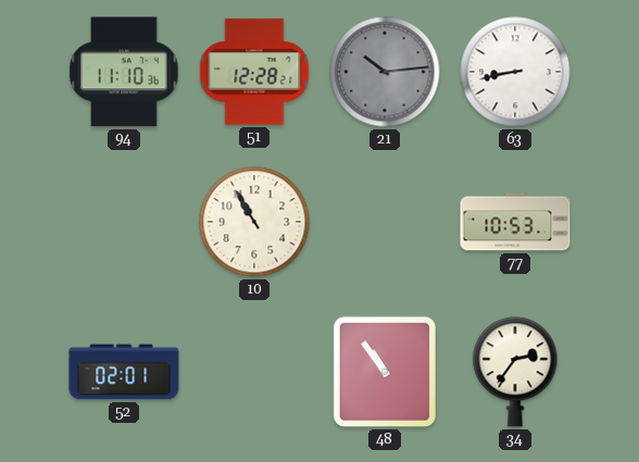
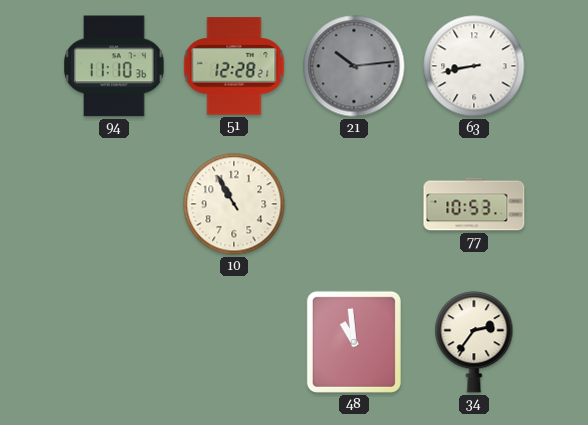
52: 02:01 -> none
48: 10:54 -> 10:59
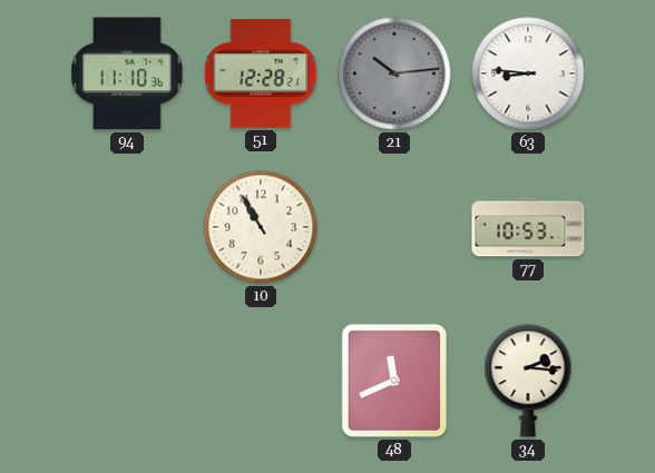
63: 8:43 -> 8:46
48: 10:59 -> 11:41
34: 2:36 -> 2:16
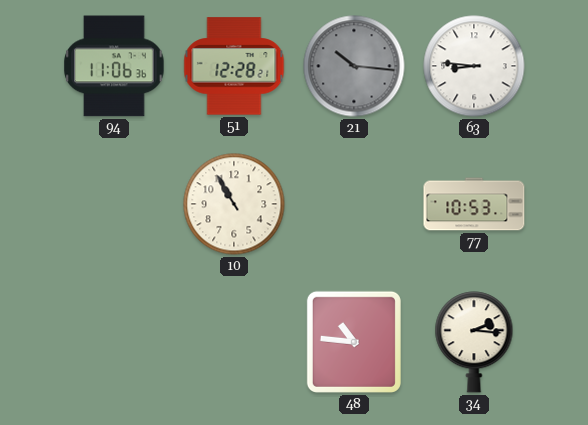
94: 11:10 -> 11:06
21: 10:14 -> 10:16
48: 11:41 -> 10:46
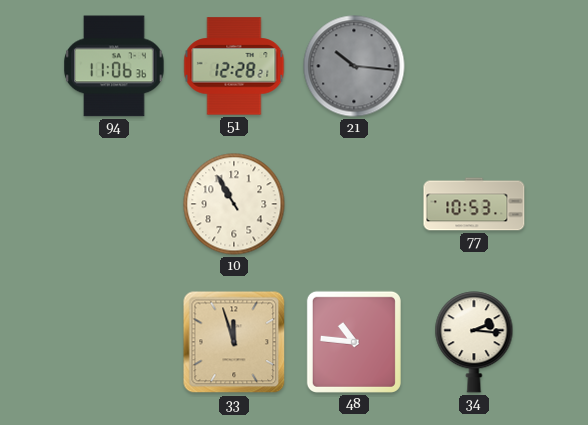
63: 8:46 -> none
33: none -> 11:57
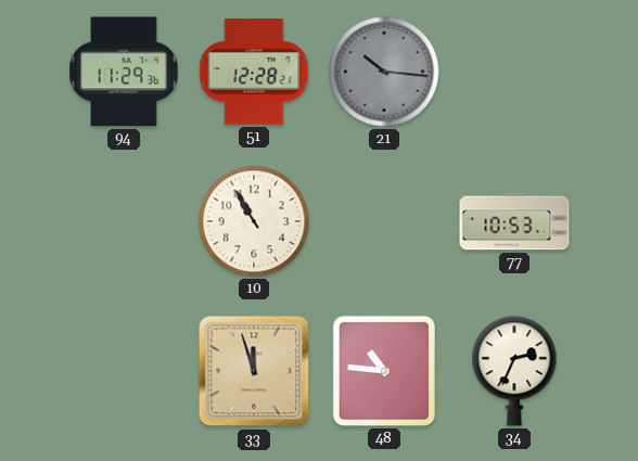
94: 11:06 -> 11:29
34: 2:16 -> 2:34
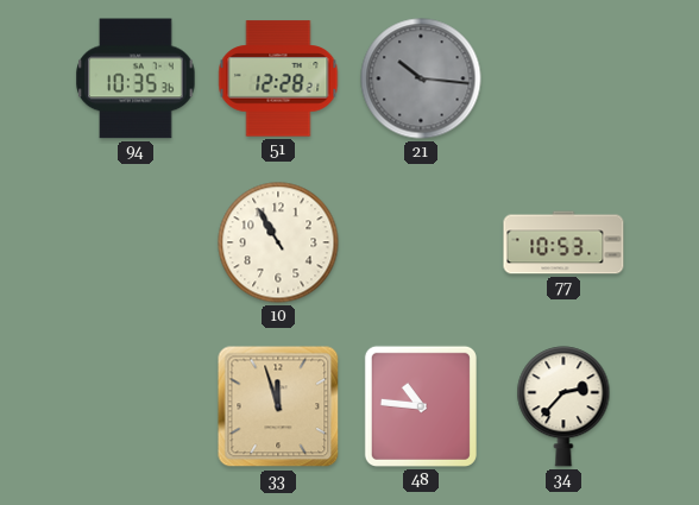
94: 11:29 -> 10:35
34: 2:34 -> 2:37
